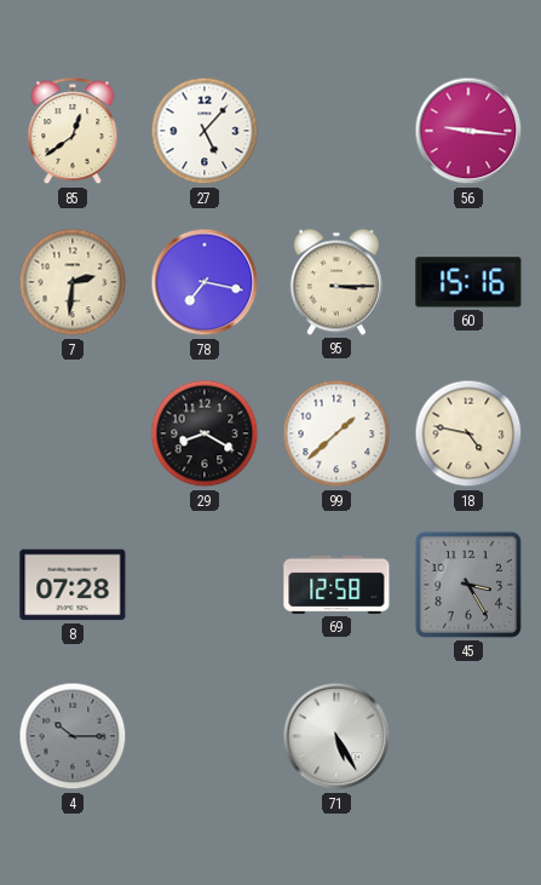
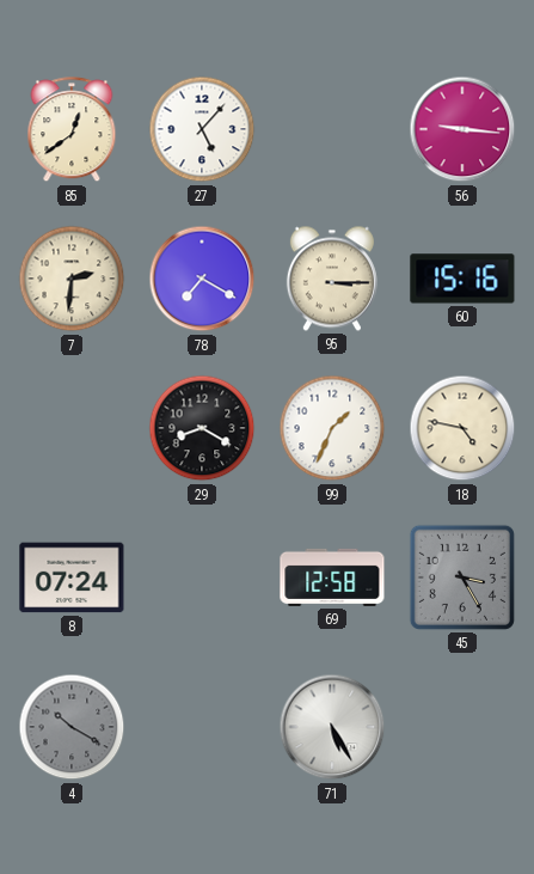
78: 7:17 -> 7:20
99: 1:38 -> 1:34
8: 07:28 -> 07:24
4: 10:15 -> 10:20
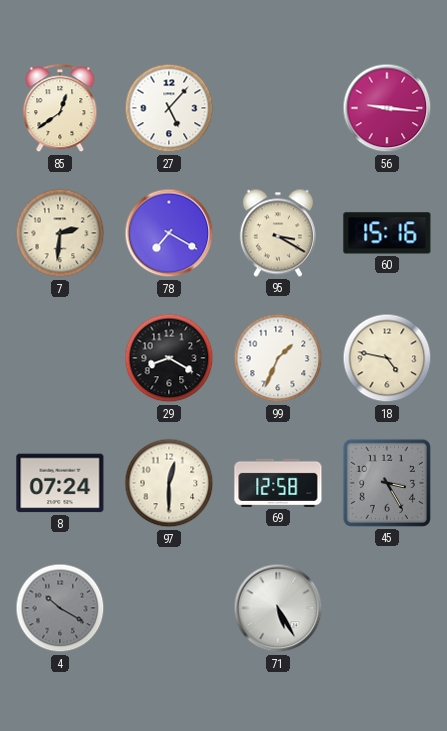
95: 3:15 -> 3:20
97: none -> 12:30
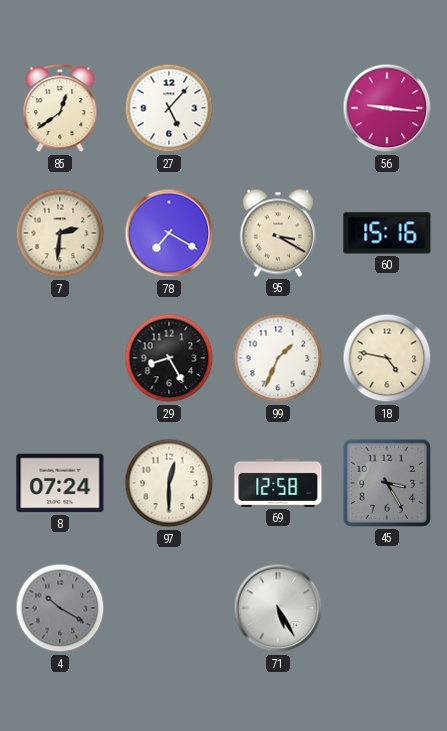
29: 8:20 -> 8:25
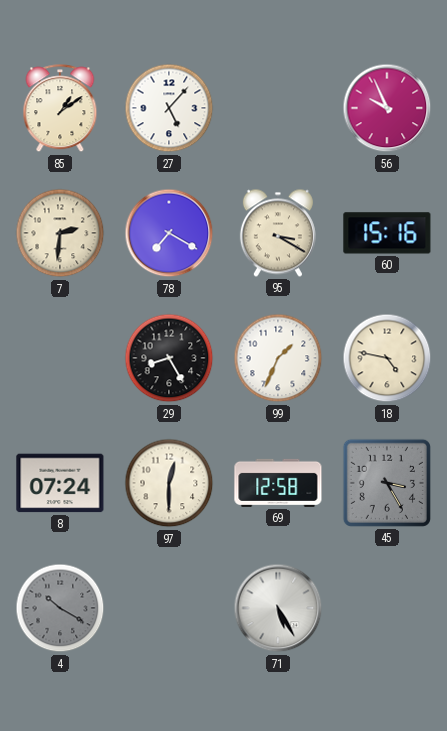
85: 12:39 -> 1:09
56: 9:16 -> 9:56
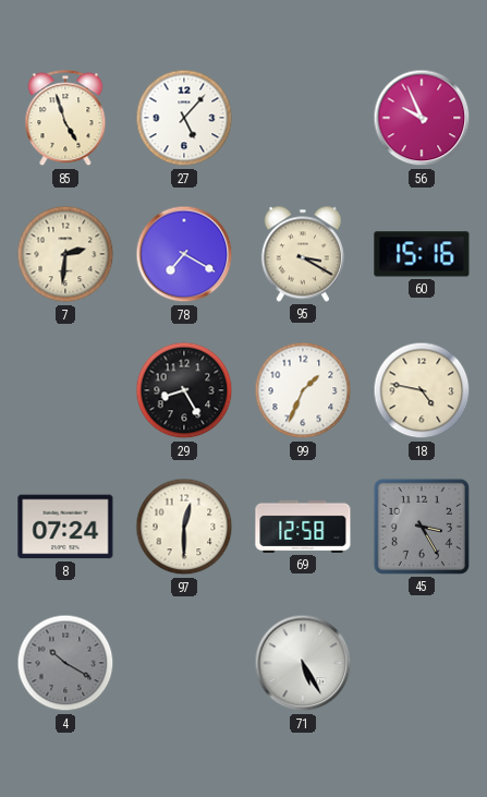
85: 1:09 -> 4:57
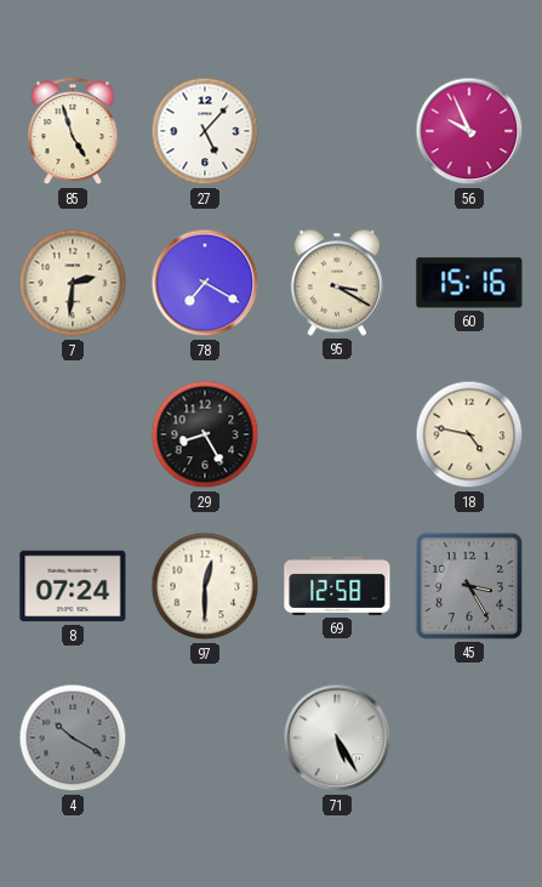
99: 1:34 -> none
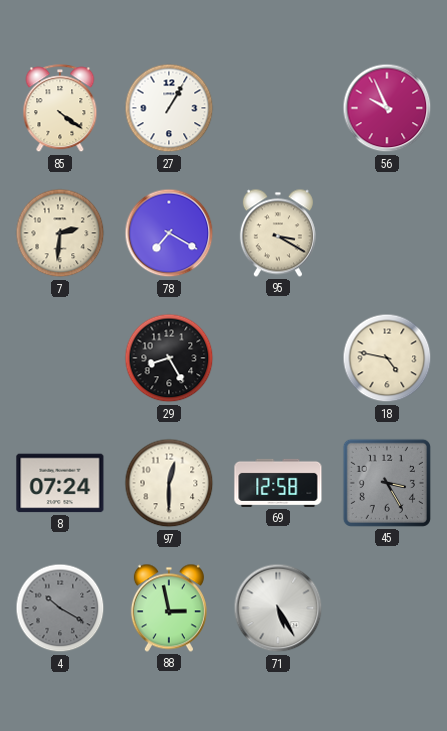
85: 4:57 -> 4:21
27: 5:07 -> 1:05
60: 15:16 -> none
88: none -> 2:58
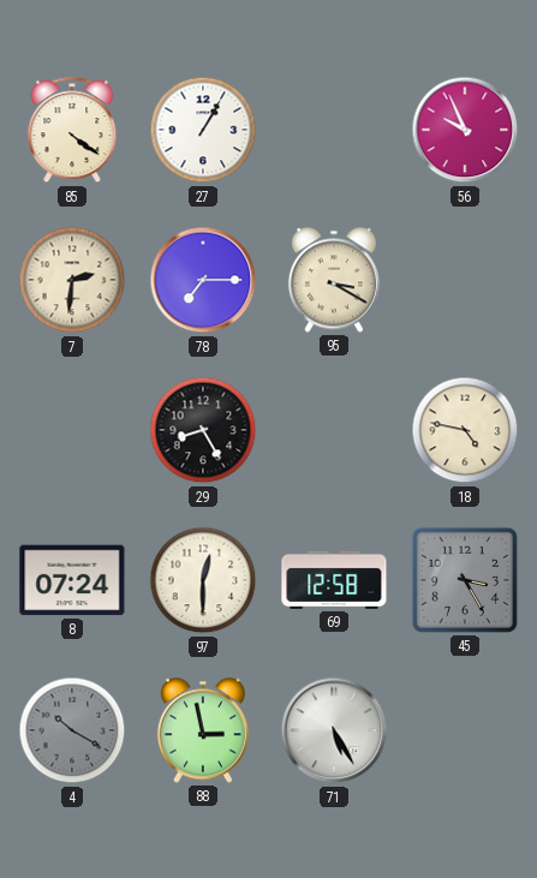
78: 7:20 -> 7:15
